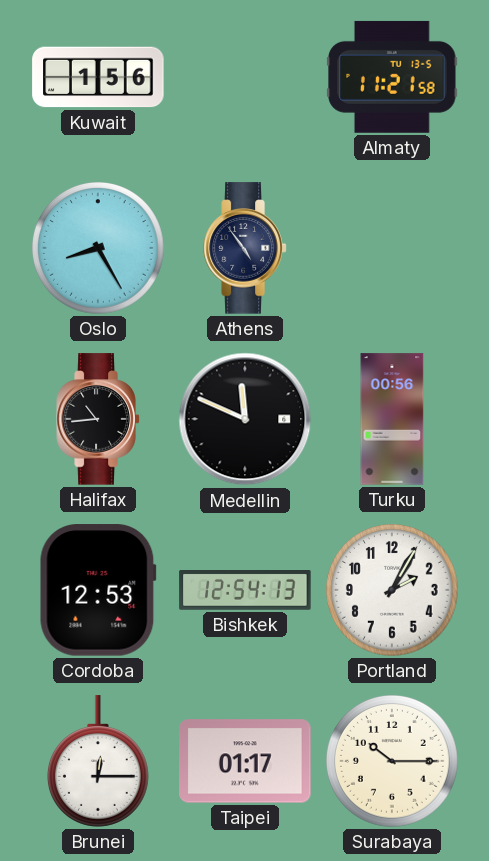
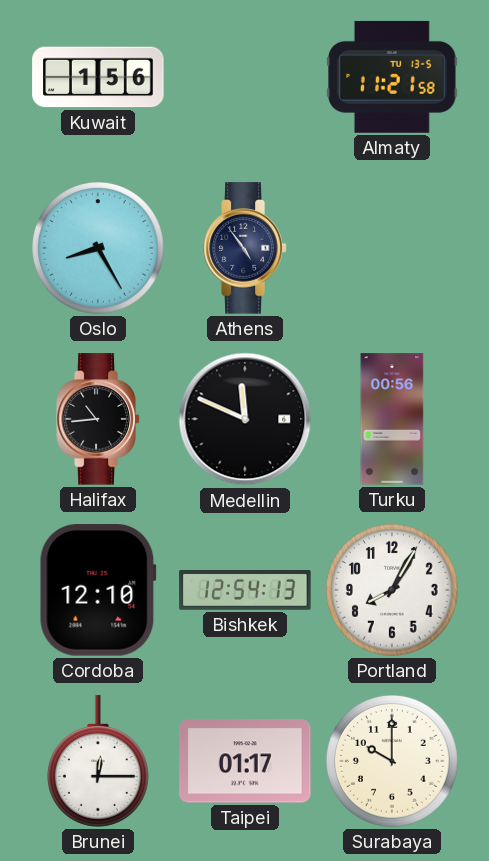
Cordoba: 12:53 -> 12:10
Portland: 2:05 -> 8:05
Surabaya: 10:15 -> 10:00
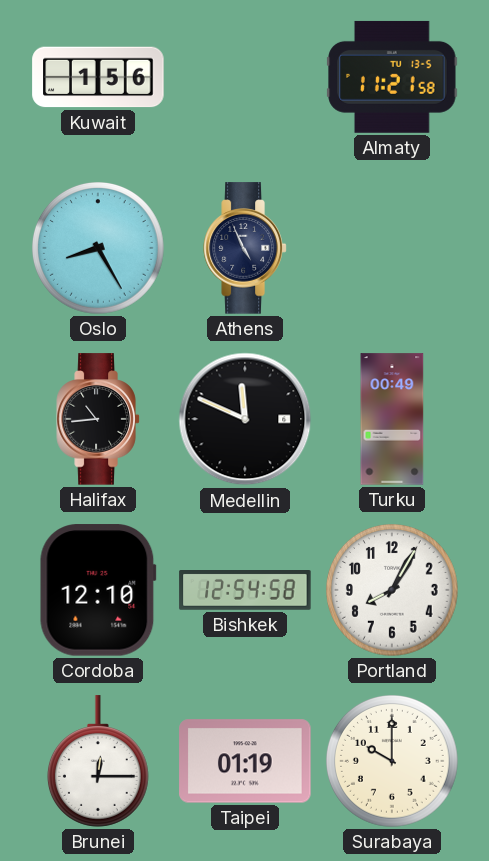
Athens: 4:54 -> 4:56
Turku: 00:56 -> 00:49
Bishkek: 12:54:13 -> 12:54:58
Taipei: 01:17 -> 01:19
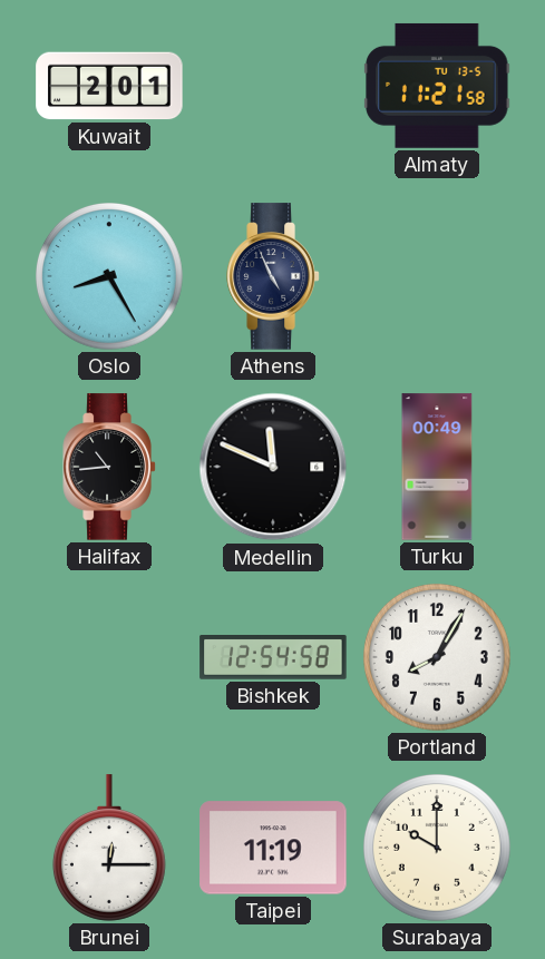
Kuwait: 1:56 -> 2:01
Cordoba: 12:10 -> none
Taipei: 01:19 -> 11:19
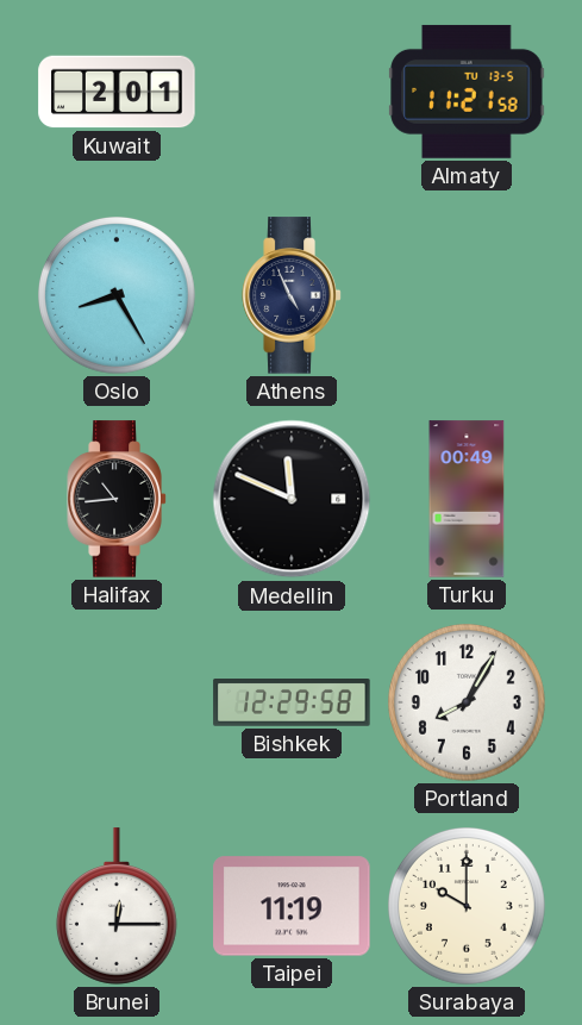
Bishkek: 12:54 -> 12:29
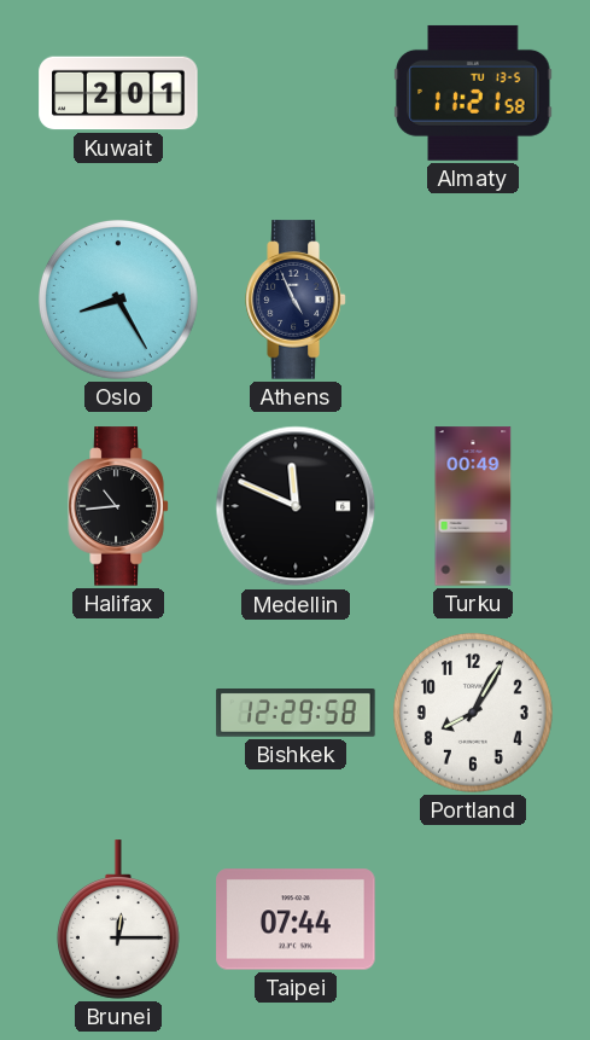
Taipei: 11:19 -> 07:44
Surabaya: 10:00 -> none
